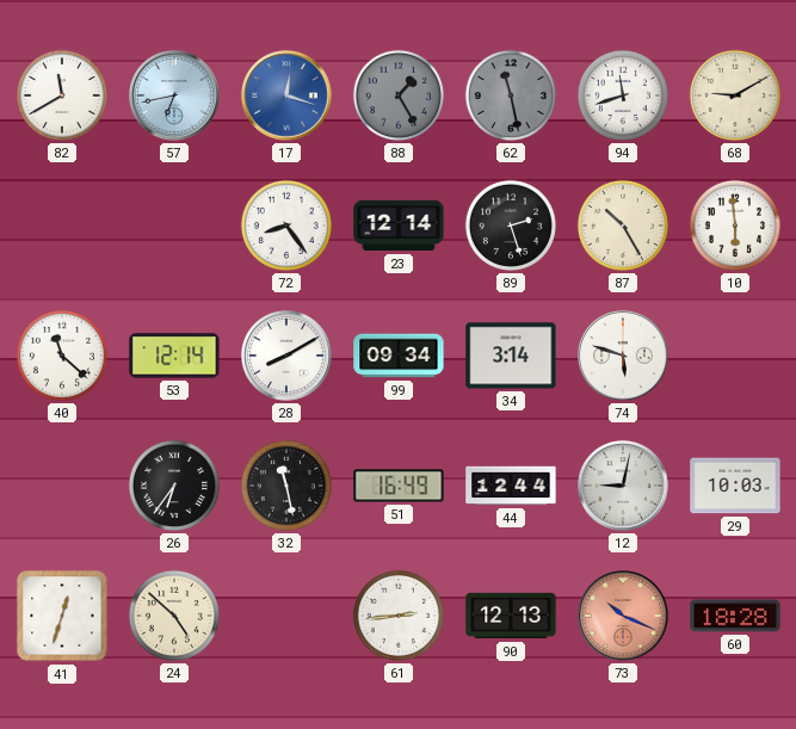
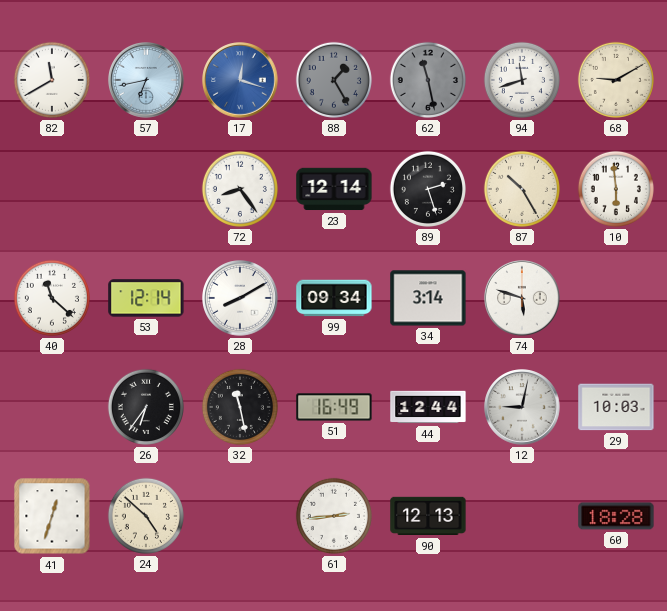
73: 10:19 -> none
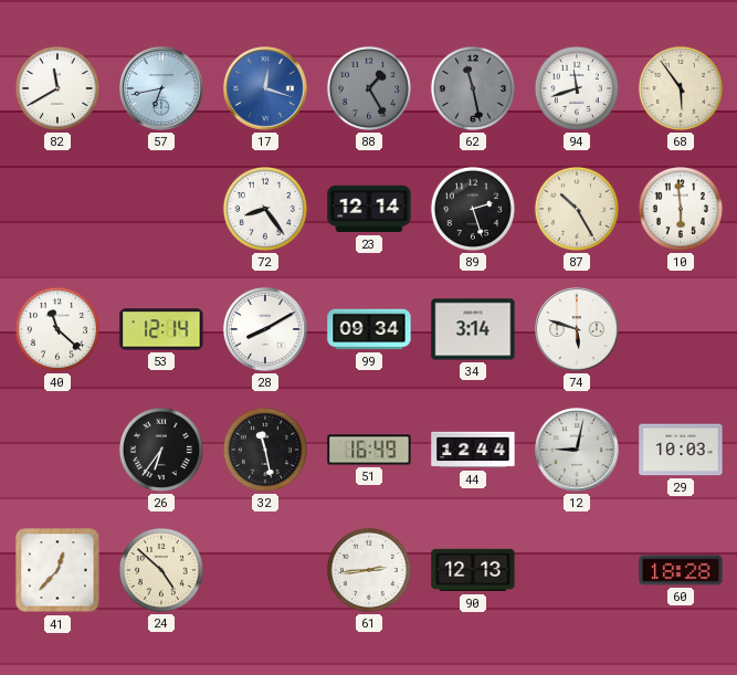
68: 9:10 -> 5:54
41: 12:33 -> 12:37
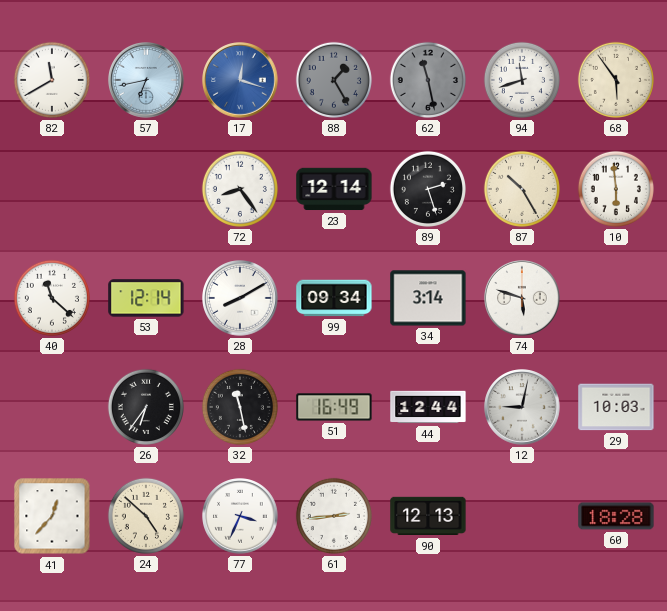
77: none -> 3:34
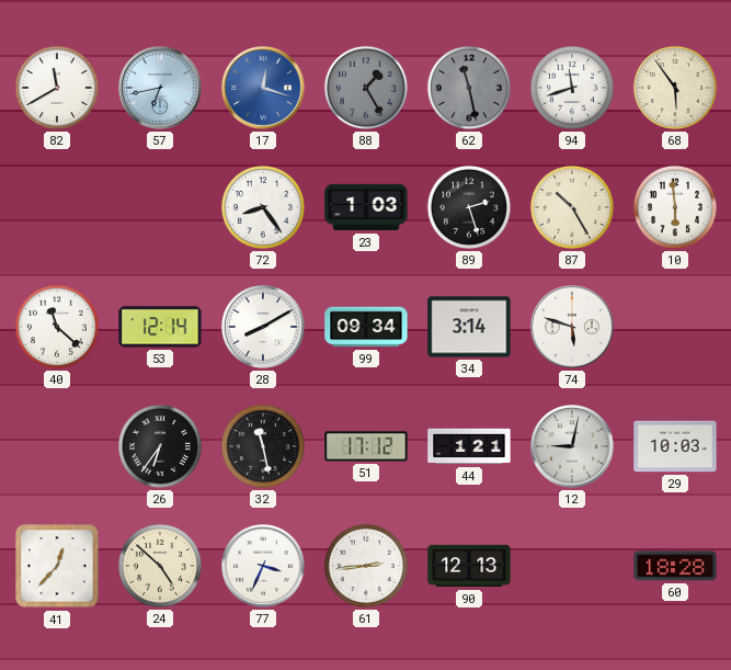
23: 12:14 -> 1:03
51: 16:49 -> 17:12
44: 12:44 -> 1:21
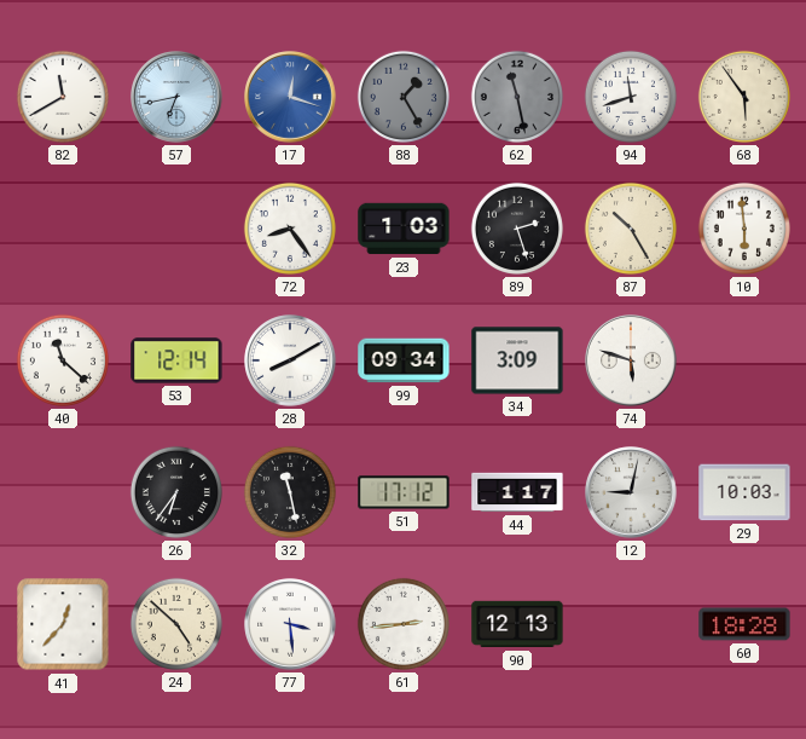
34: 3:14 -> 3:09
44: 1:21 -> 1:17
77: 3:34 -> 3:29
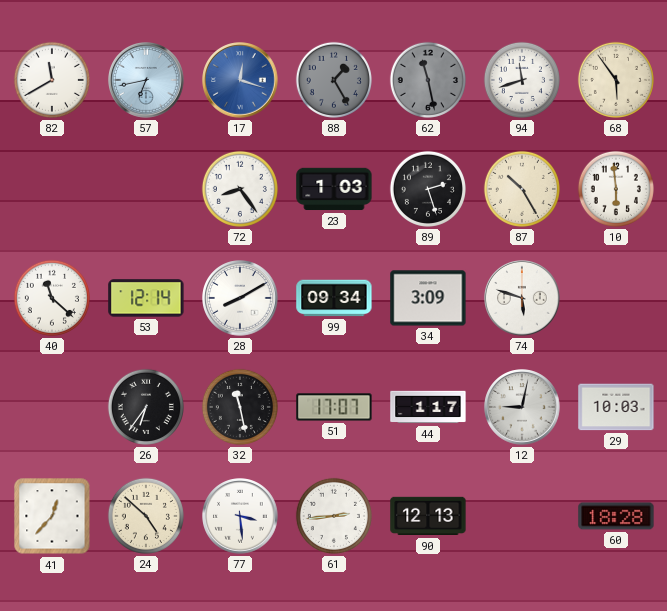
51: 17:12 -> 17:07
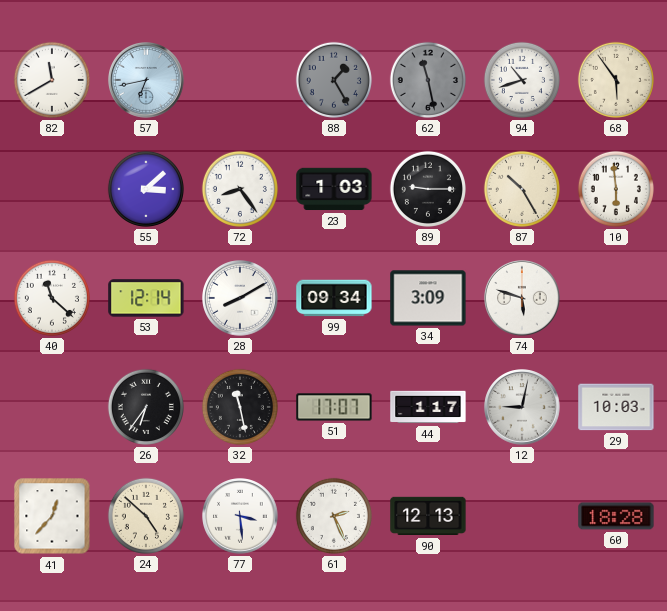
17: 12:18 -> none
94: 11:42 -> 10:42
55: none -> 3:08
89: 2:27 -> 9:15
61: 2:44 -> 2:26
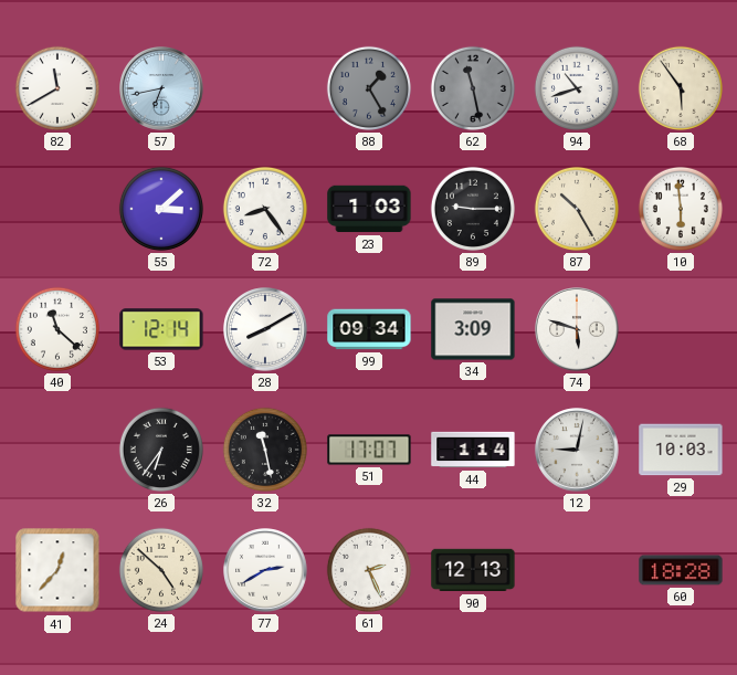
44: 1:17 -> 1:14
77: 3:29 -> 2:40
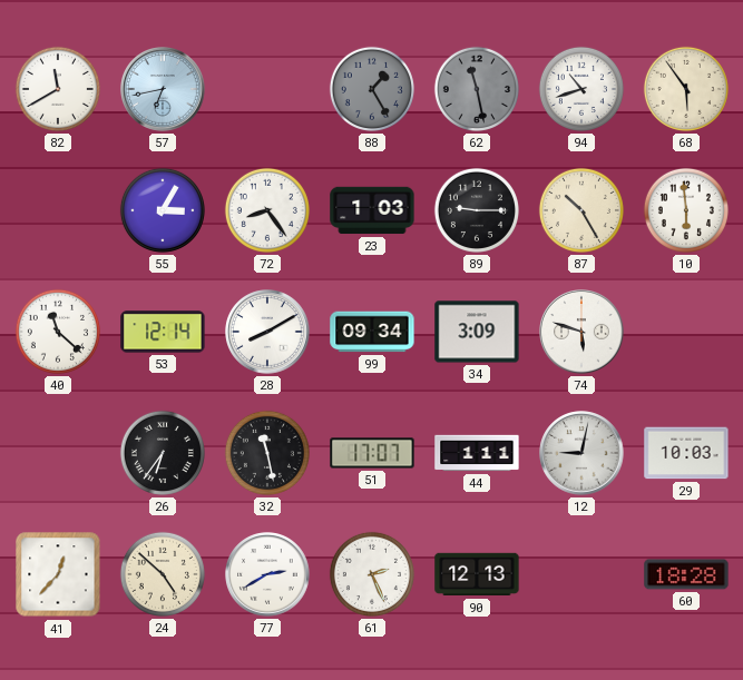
55: 3:08 -> 3:05
44: 1:14 -> 1:11
